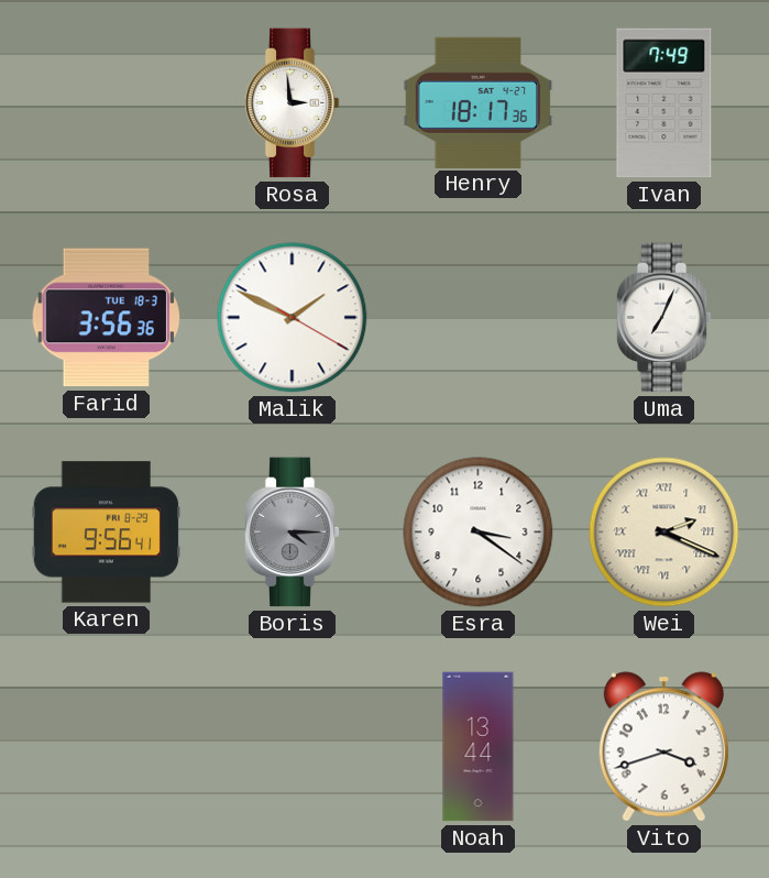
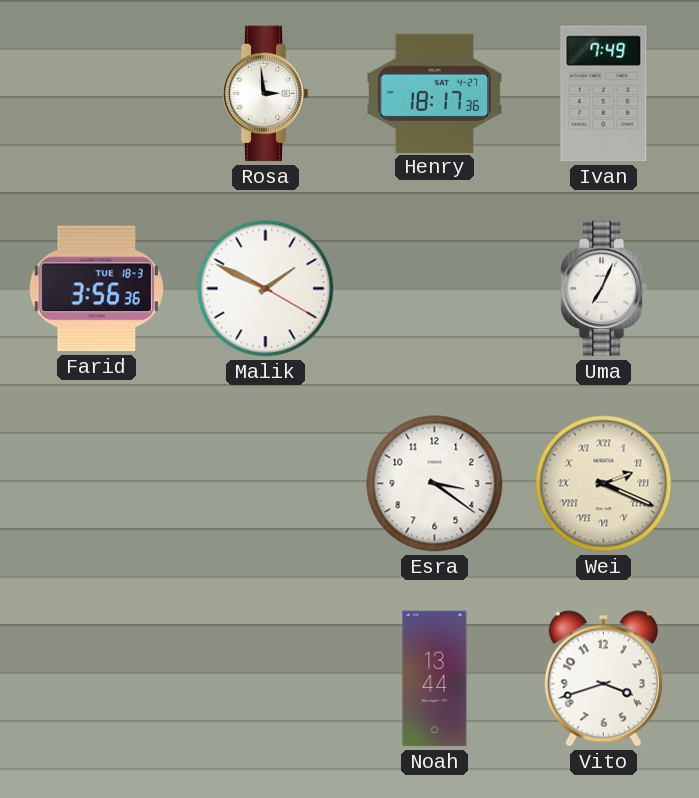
Karen: 9:56 -> none
Boris: 4:15 -> none
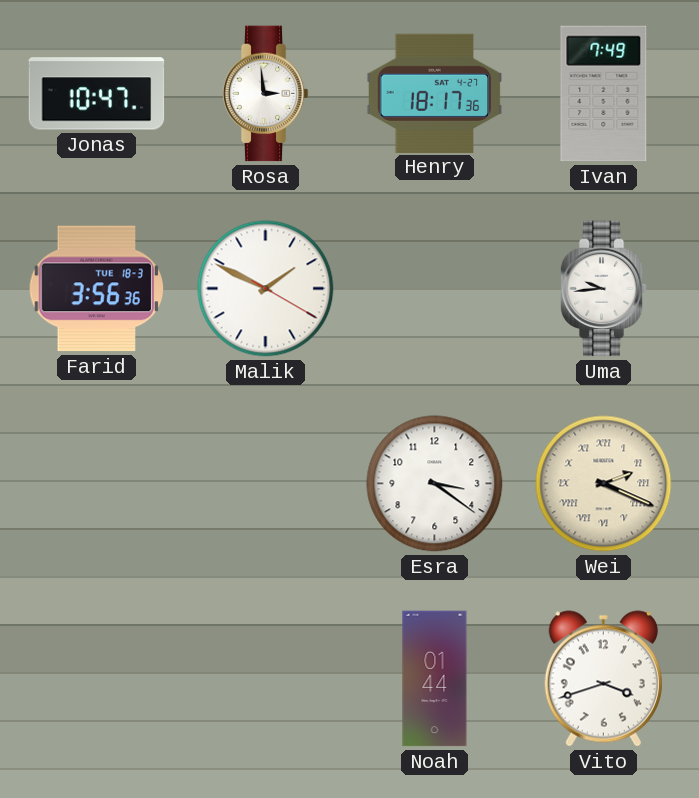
Jonas: none -> 10:47
Uma: 7:04 -> 9:44
Noah: 13:44 -> 01:44
